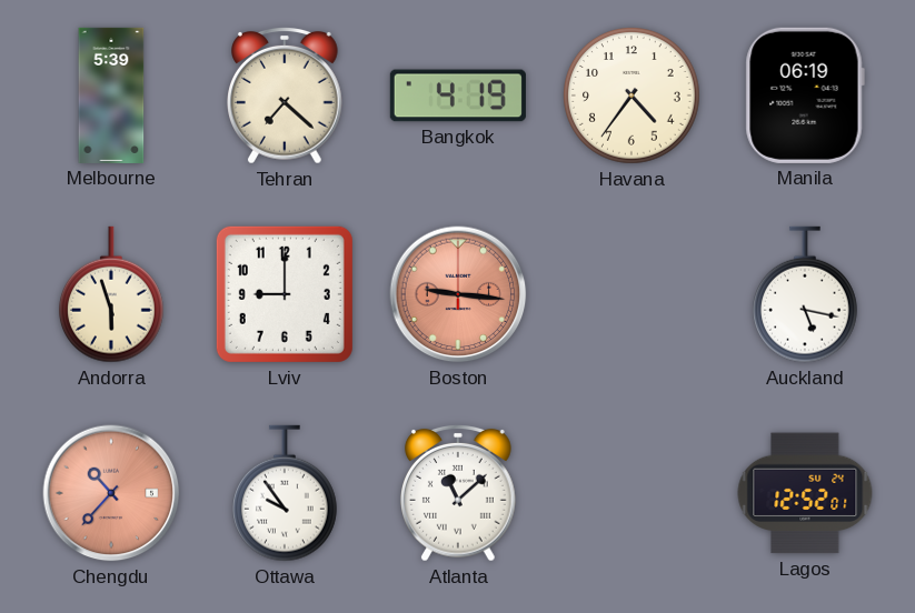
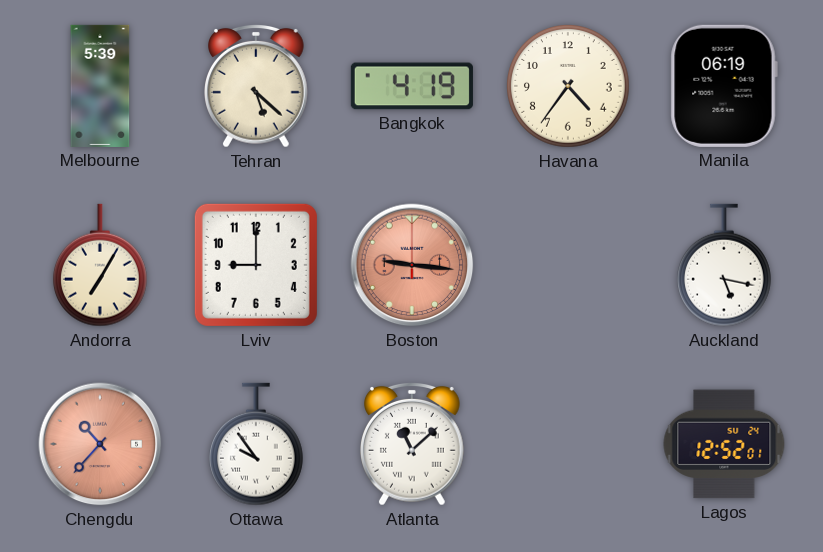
Tehran: 7:22 -> 5:22
Andorra: 5:57 -> 7:05
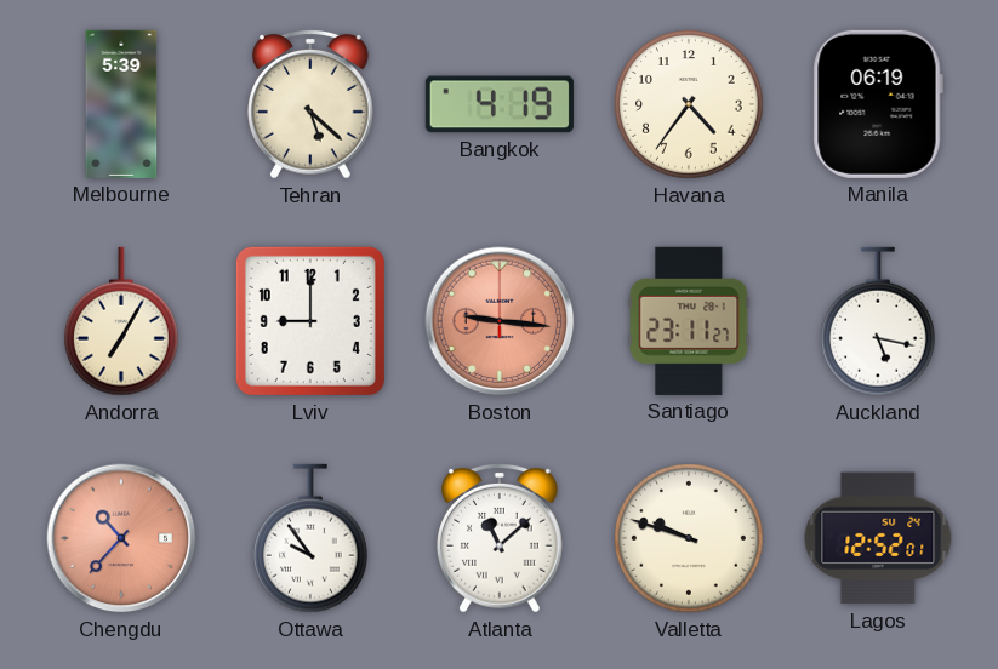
Santiago: none -> 23:11
Valletta: none -> 9:48
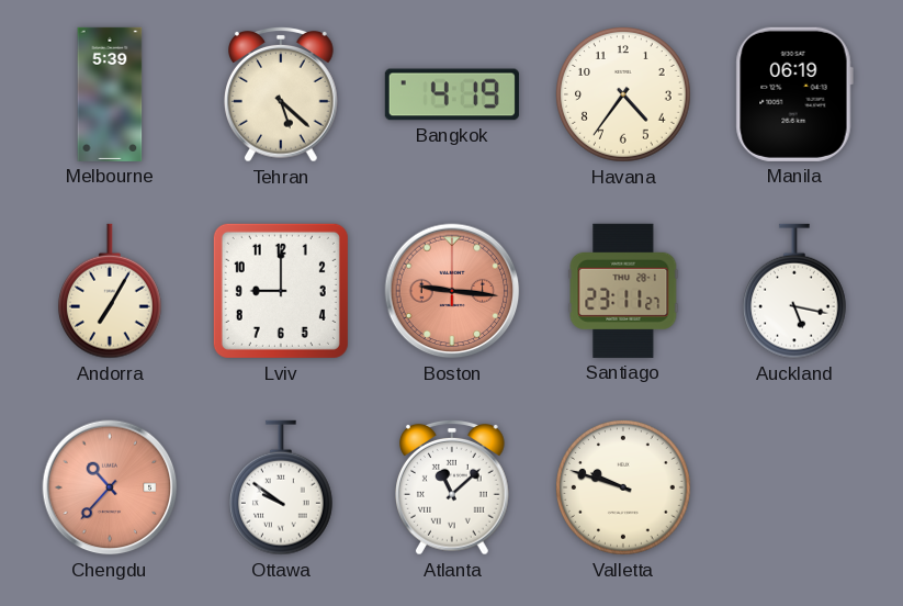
Ottawa: 9:54 -> 9:51
Lagos: 12:52 -> none
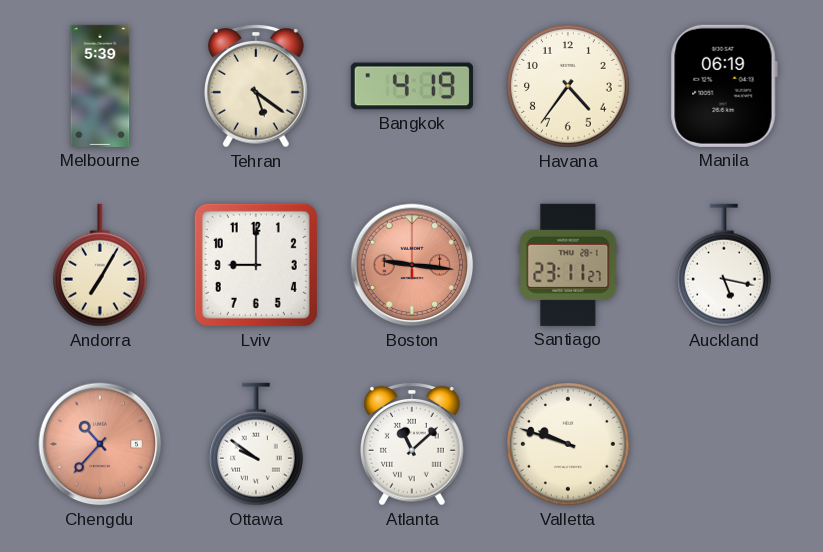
Tehran: 5:22 -> 5:21
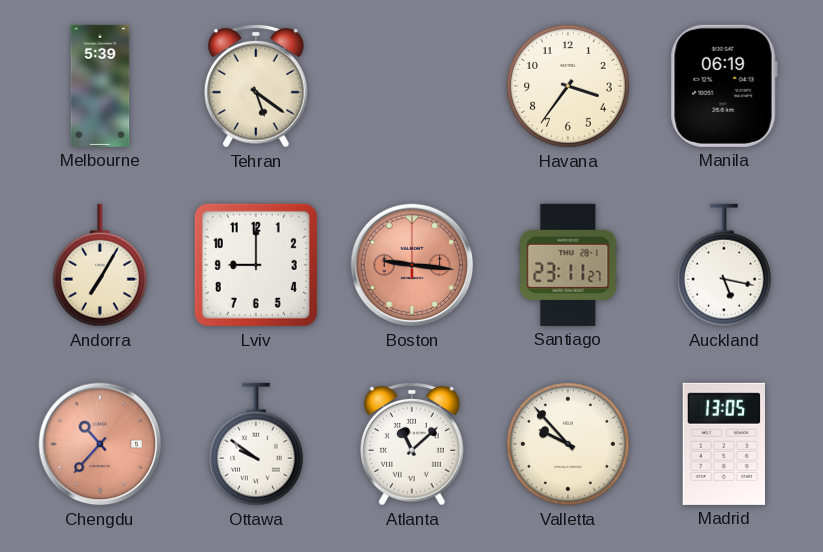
Bangkok: 4:19 -> none
Havana: 4:36 -> 3:36
Valletta: 9:48 -> 9:53
Madrid: none -> 13:05
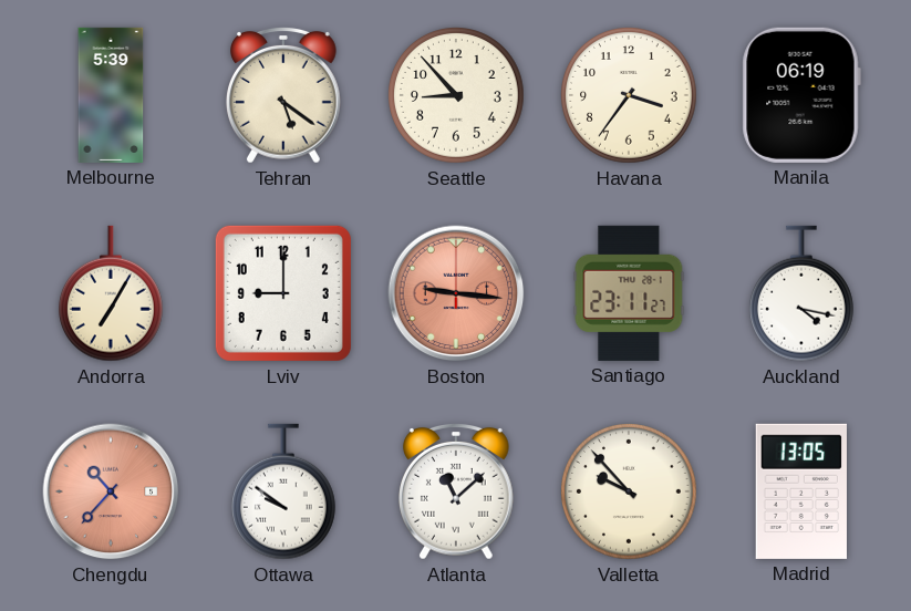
Seattle: none -> 8:53
Auckland: 5:17 -> 4:17
